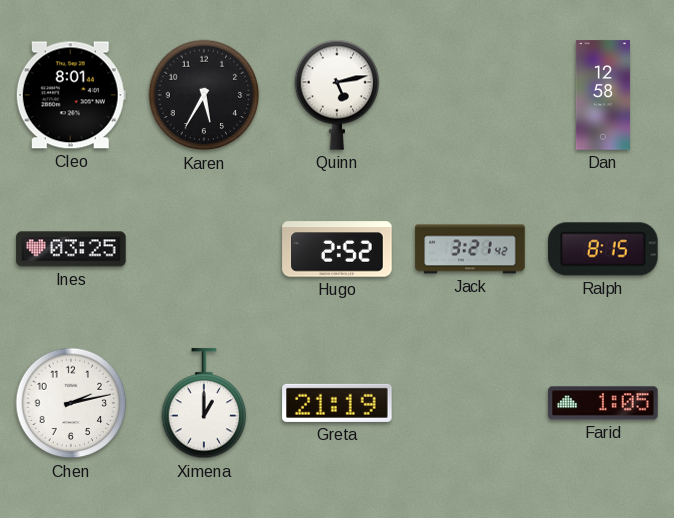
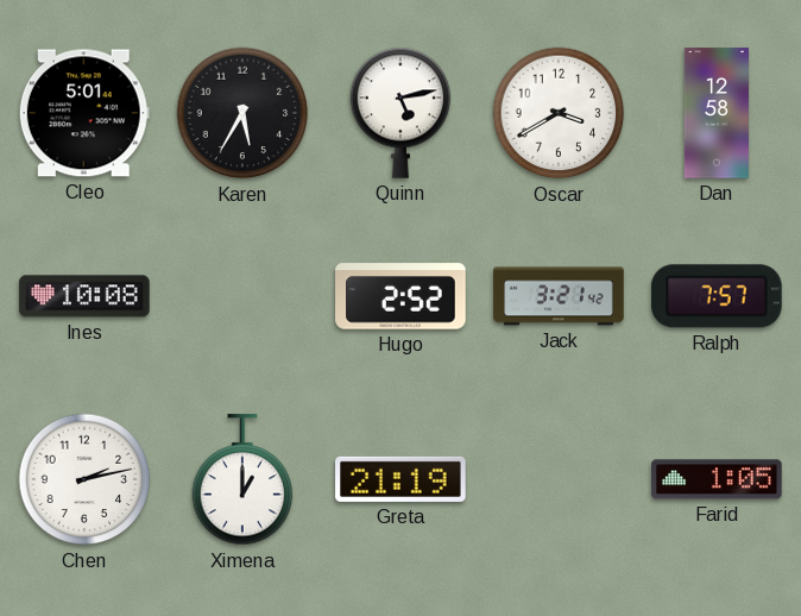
Cleo: 8:01 -> 5:01
Oscar: none -> 3:40
Ines: 03:25 -> 10:08
Ralph: 8:15 -> 7:57
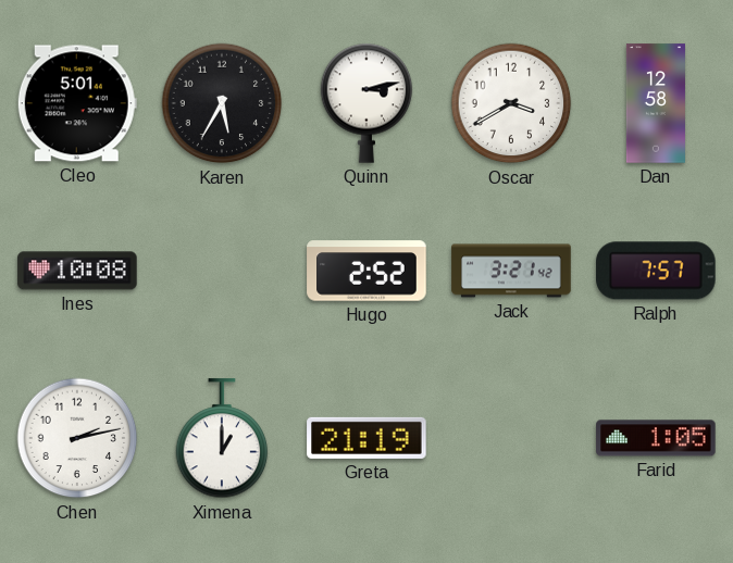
Quinn: 5:13 -> 3:13
